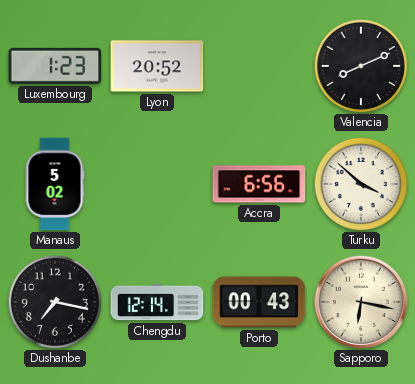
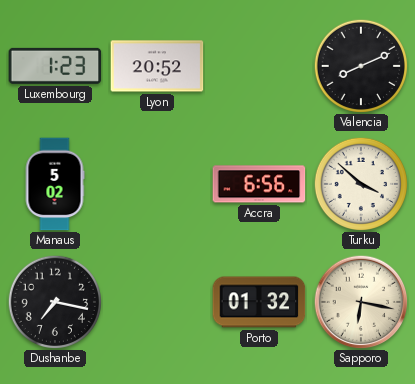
Chengdu: 12:14 -> none
Porto: 00:43 -> 01:32
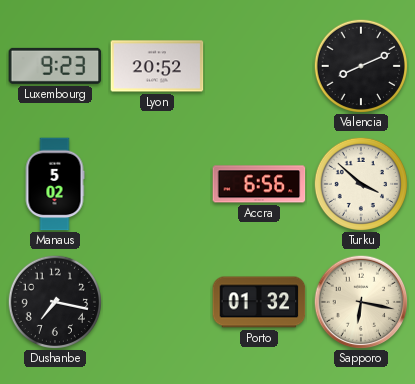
Luxembourg: 1:23 -> 9:23
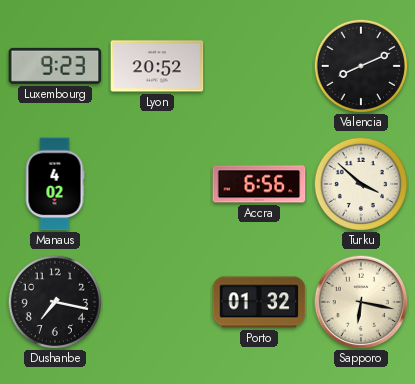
Manaus: 5:02 -> 4:02
